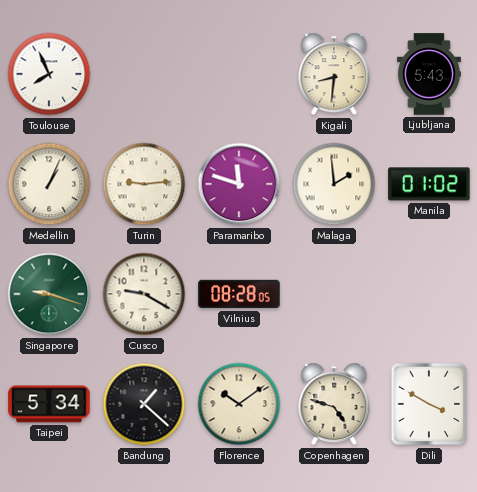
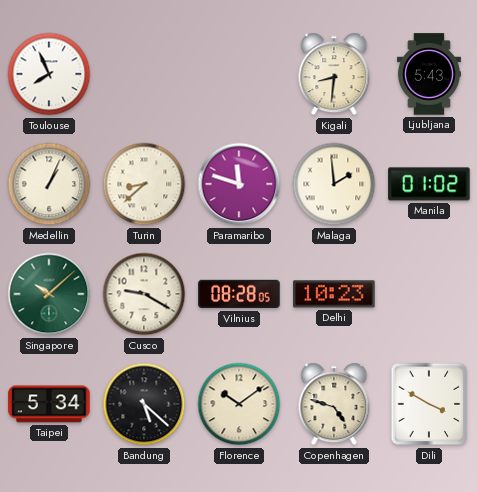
Turin: 9:14 -> 8:38
Singapore: 9:18 -> 10:08
Delhi: none -> 10:23
Bandung: 1:22 -> 5:22
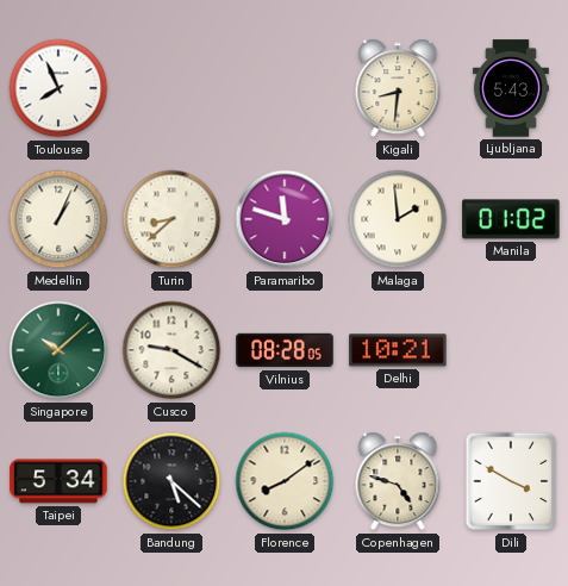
Delhi: 10:23 -> 10:21
Florence: 10:09 -> 8:09
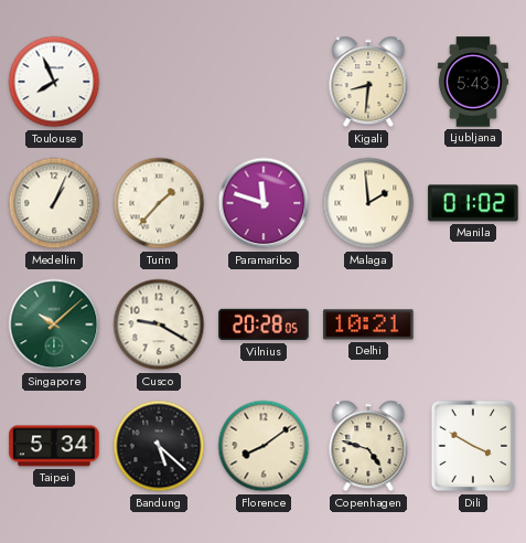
Turin: 8:38 -> 1:37
Vilnius: 08:28 -> 20:28
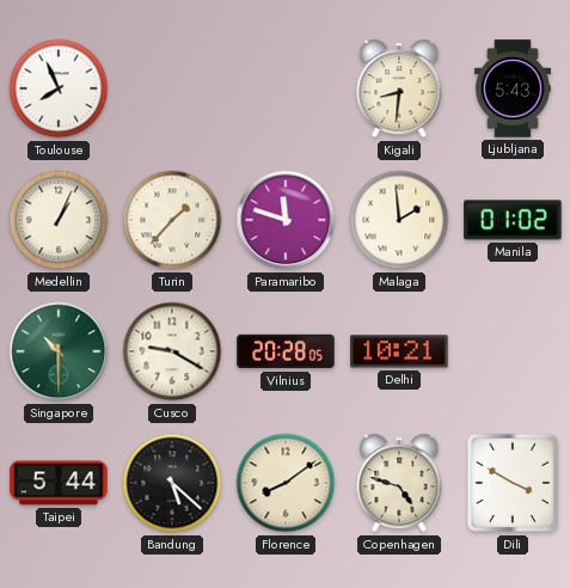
Singapore: 10:08 -> 10:30
Taipei: 5:34 -> 5:44
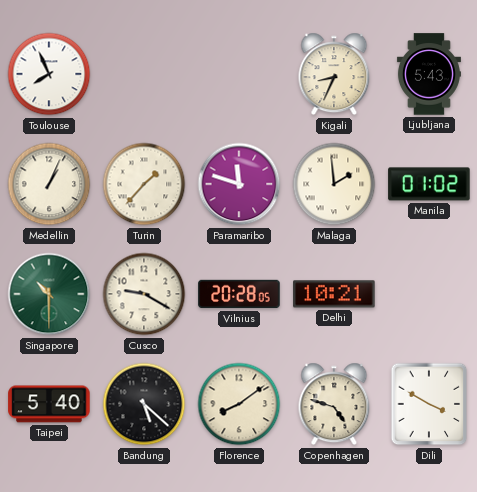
Kigali: 8:31 -> 8:34
Taipei: 5:44 -> 5:40
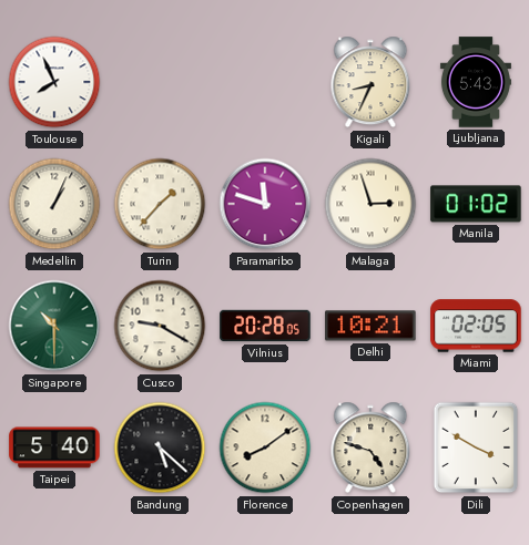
Malaga: 1:59 -> 2:57
Miami: none -> 02:05
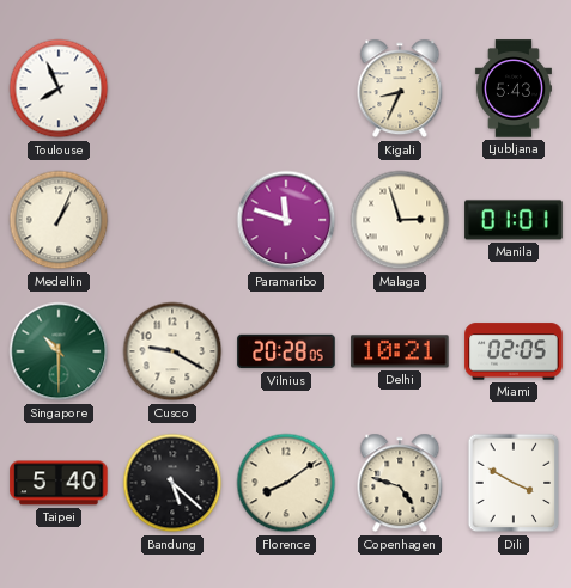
Turin: 1:37 -> none
Manila: 01:02 -> 01:01
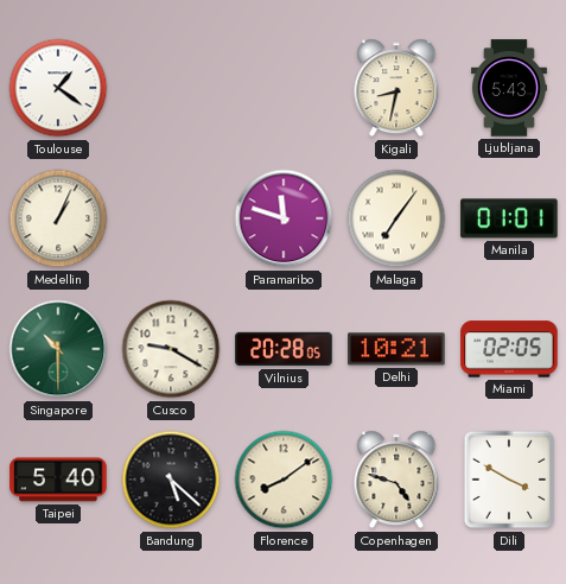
Toulouse: 7:56 -> 1:21
Kigali: 8:34 -> 8:32
Malaga: 2:57 -> 7:06
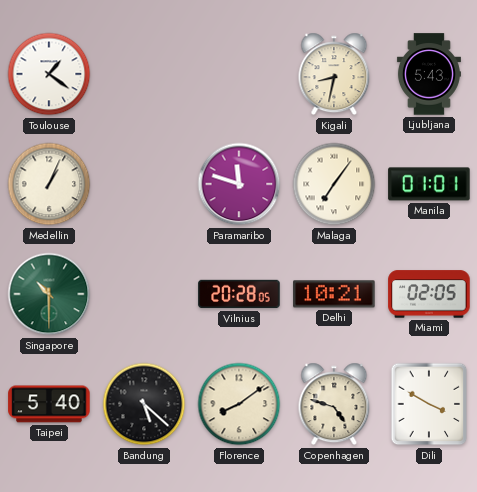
Cusco: 9:20 -> none
